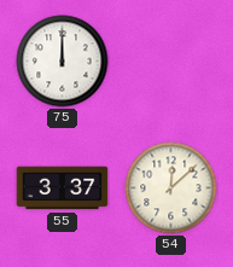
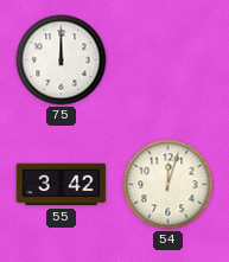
55: 3:37 -> 3:42
54: 12:08 -> 12:03
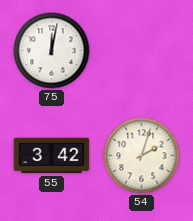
75: 12:00 -> 12:02
54: 12:03 -> 2:03
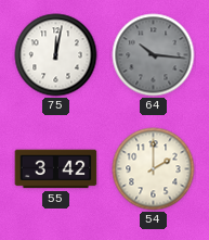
64: none -> 10:16
54: 2:03 -> 2:00
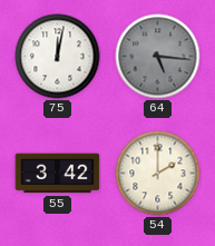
64: 10:16 -> 5:16
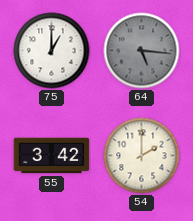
75: 12:02 -> 1:00
